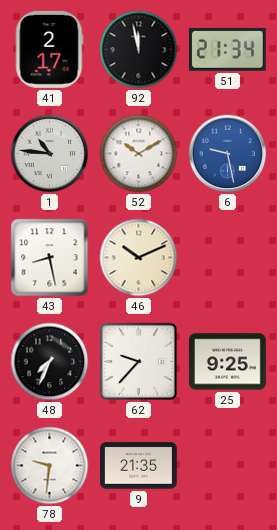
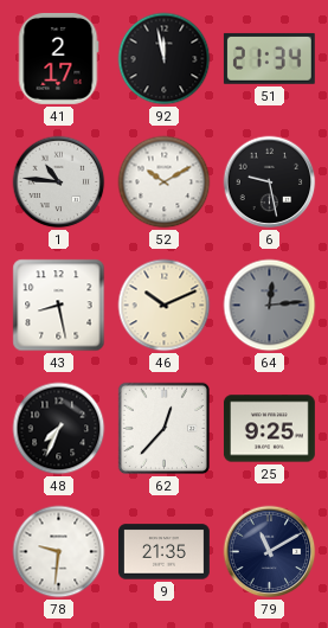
6 dial: blue -> black
64: none -> 12:14
62: 9:37 -> 12:37
79: none -> 11:10
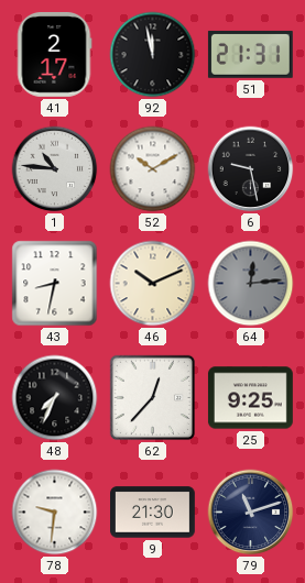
51: 21:34 -> 21:31
43: 8:28 -> 8:32
9: 21:35 -> 21:30
79: 11:10 -> 11:12
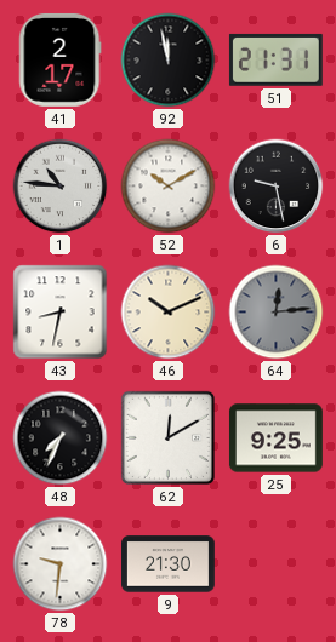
62: 12:37 -> 12:10
79: 11:12 -> none
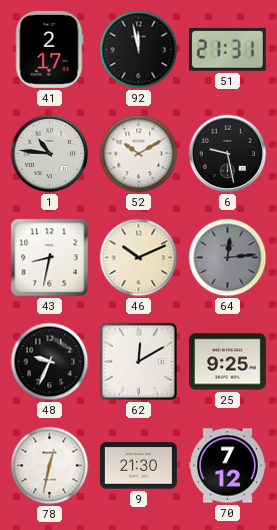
48: 7:34 -> 9:34
78: 9:31 -> 12:32
70: none -> 7:12
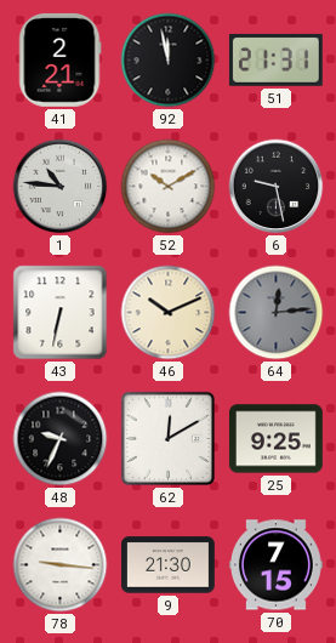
41: 2:17 -> 2:21
43: 8:32 -> 6:32
78: 12:32 -> 9:16
70: 7:12 -> 7:15
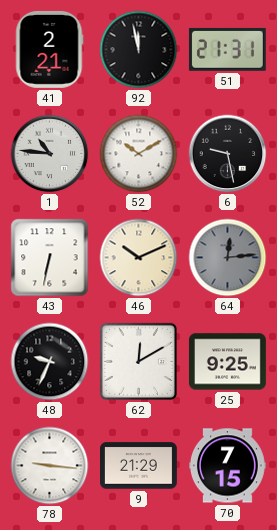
9: 21:30 -> 21:29
